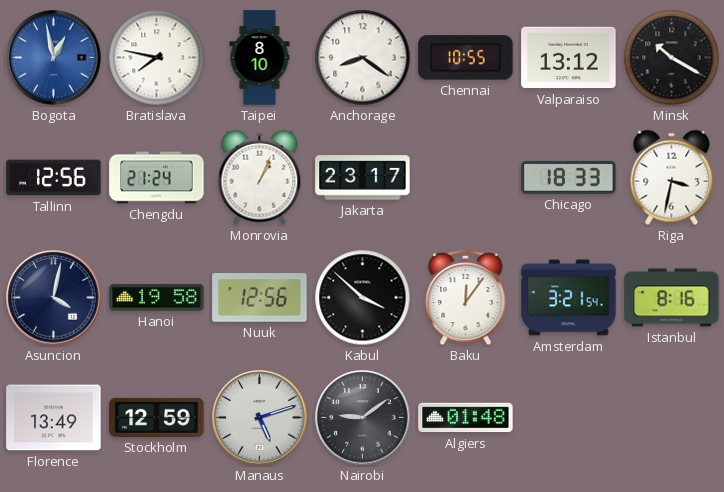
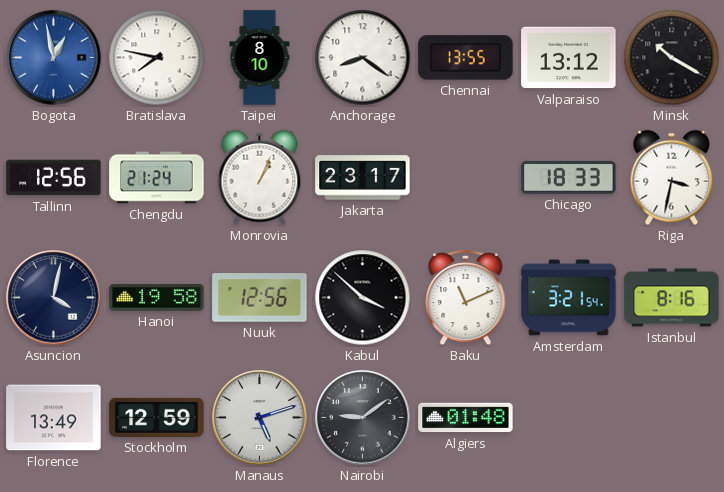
Chennai: 10:55 -> 13:55
Baku: 12:06 -> 11:11
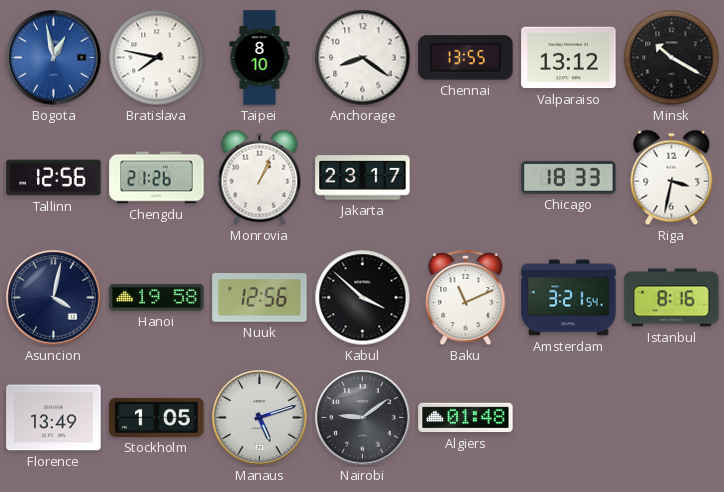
Chengdu: 21:24 -> 21:26
Stockholm: 12:59 -> 1:05
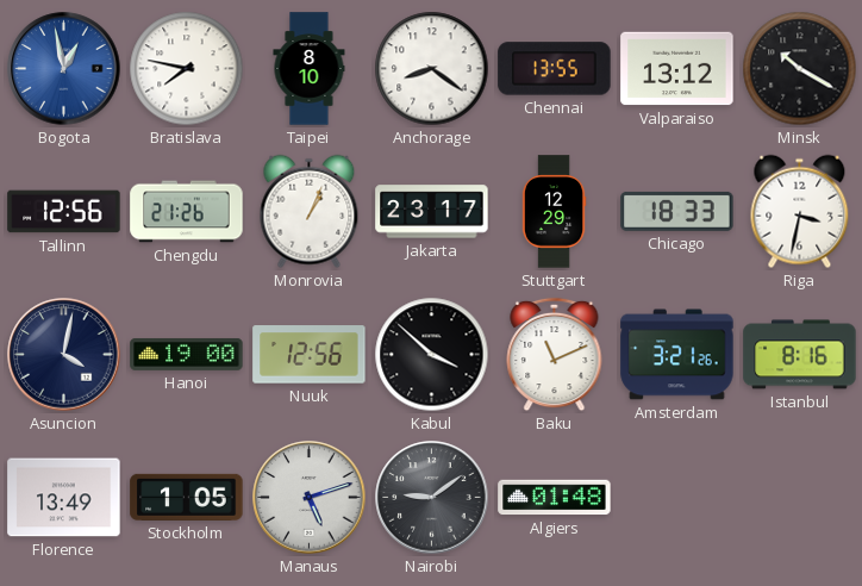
Stuttgart: none -> 12:29
Hanoi: 19:58 -> 19:00
Amsterdam: 3:21:54 -> 3:21:26
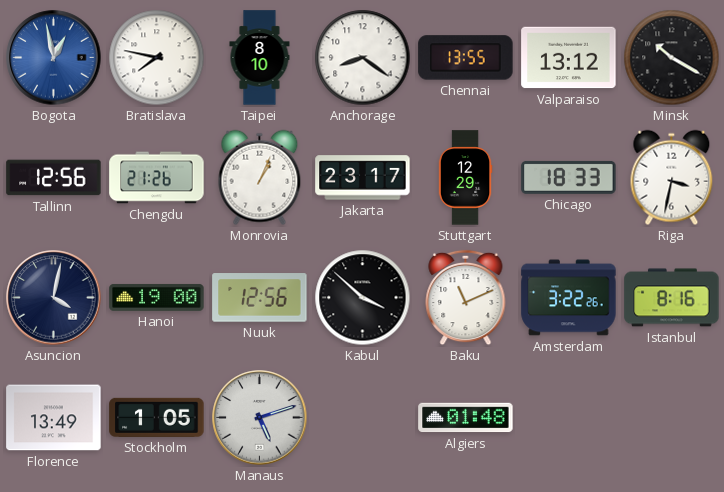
Amsterdam: 3:21 -> 3:22
Nairobi: 9:09 -> none
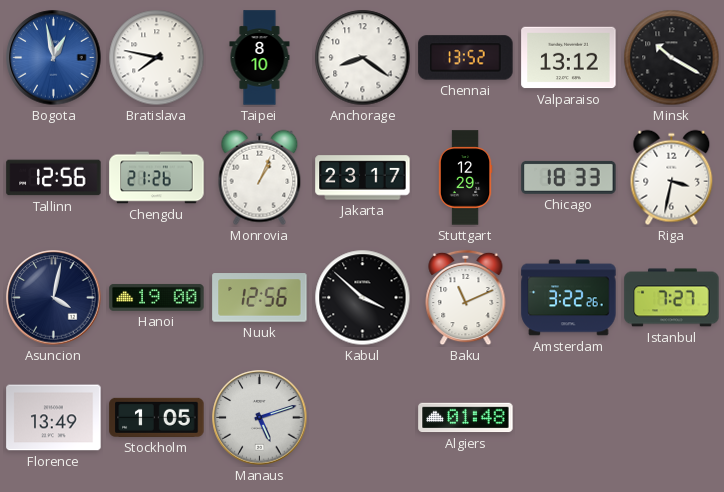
Chennai: 13:55 -> 13:52
Istanbul: 8:16 -> 7:27
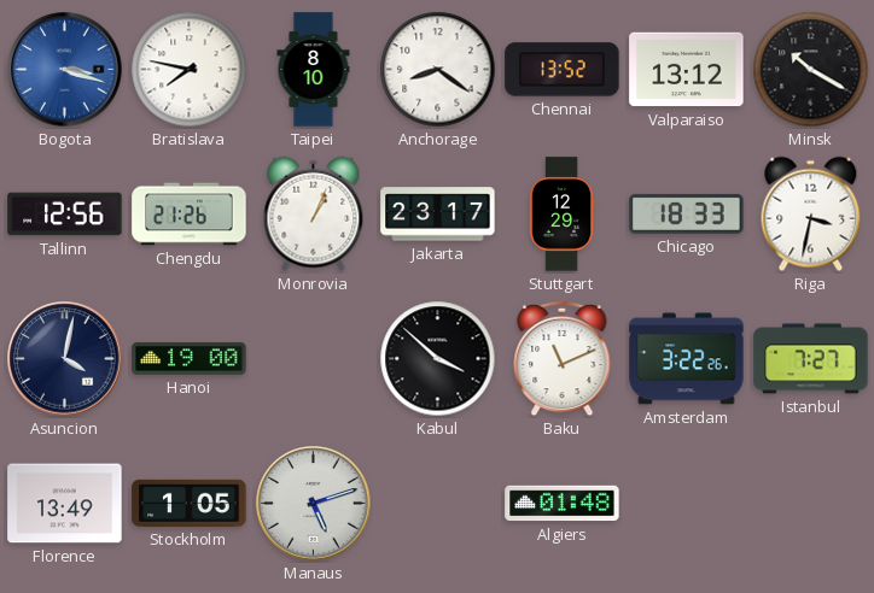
Bogota: 12:58 -> 3:18
Nuuk: 12:56 -> none
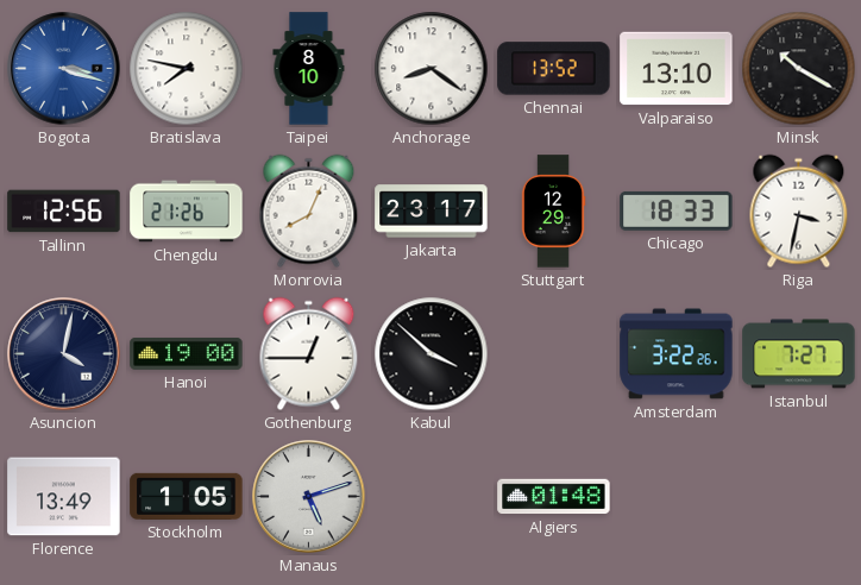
Valparaiso: 13:12 -> 13:10
Monrovia: 1:04 -> 8:04
Gothenburg: none -> 12:45
Baku: 11:11 -> none
